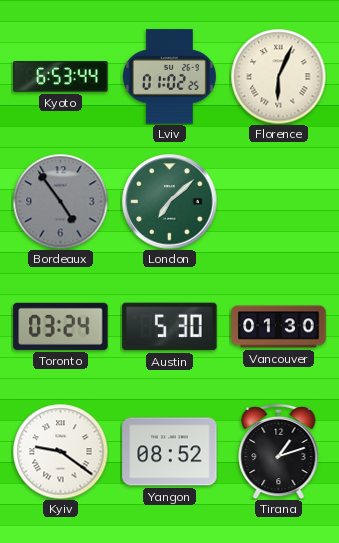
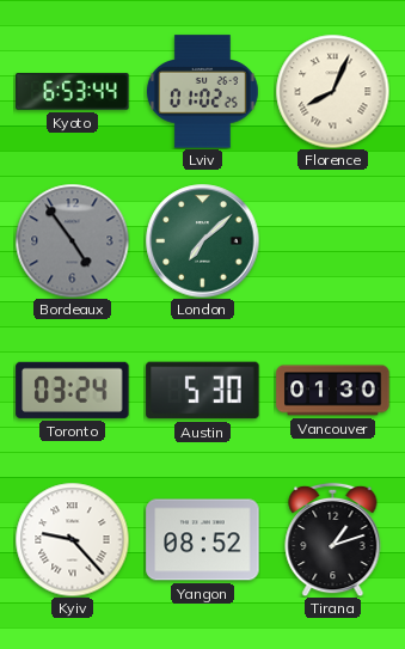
Florence: 6:04 -> 8:04
Kyiv: 9:21 -> 9:23
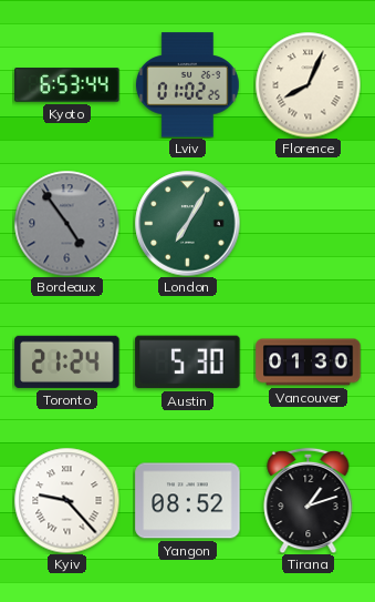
London: 7:08 -> 7:05
Toronto: 03:24 -> 21:24
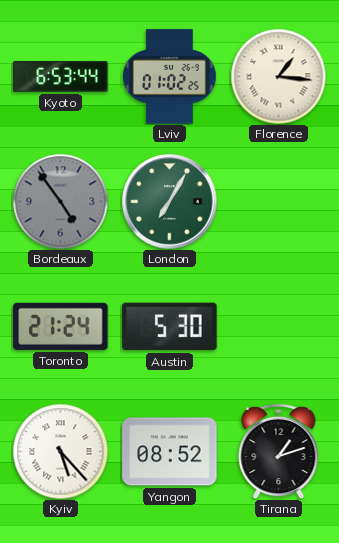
Florence: 8:04 -> 1:16
Vancouver: 01:30 -> none
Kyiv: 9:23 -> 5:23
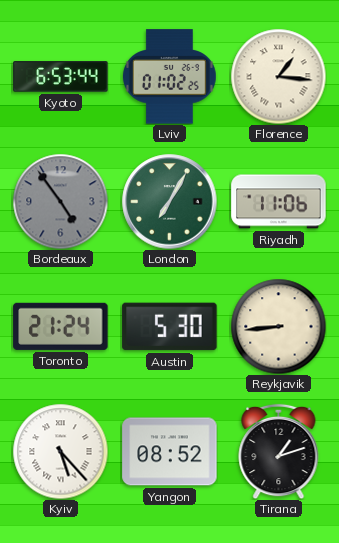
Riyadh: none -> 11:06
Reykjavik: none -> 8:44
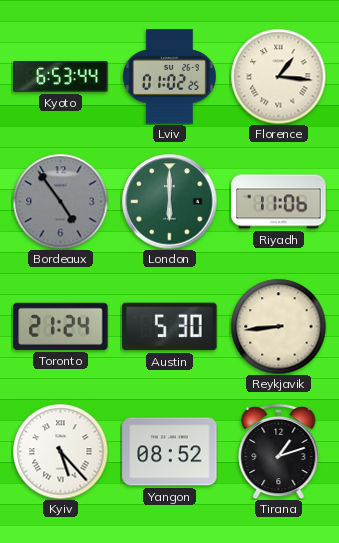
London: 7:05 -> 6:00
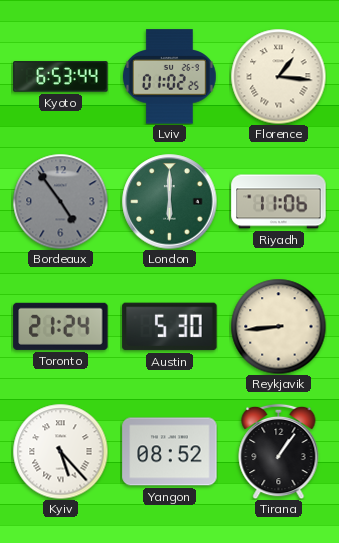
Tirana: 1:12 -> 1:06
